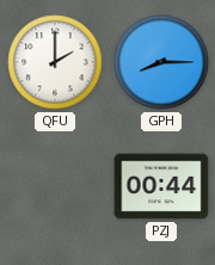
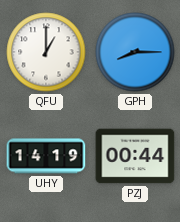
QFU: 2:00 -> 1:00
UHY: none -> 14:19
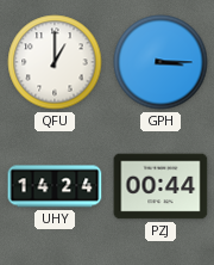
GPH: 8:15 -> 3:15
UHY: 14:19 -> 14:24
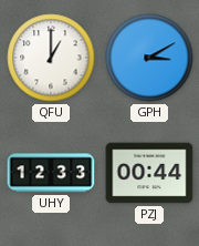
GPH: 3:15 -> 3:10
UHY: 14:24 -> 12:33
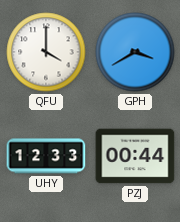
QFU: 1:00 -> 4:00
GPH: 3:10 -> 3:40
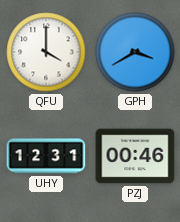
UHY: 12:33 -> 12:31
PZJ: 00:44 -> 00:46
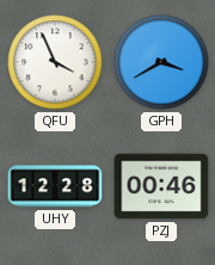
QFU: 4:00 -> 3:56
UHY: 12:31 -> 12:28
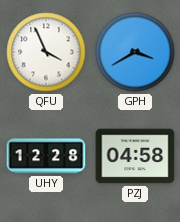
PZJ: 00:46 -> 04:58
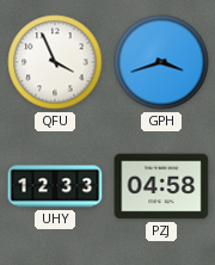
GPH: 3:40 -> 3:42
UHY: 12:28 -> 12:33
